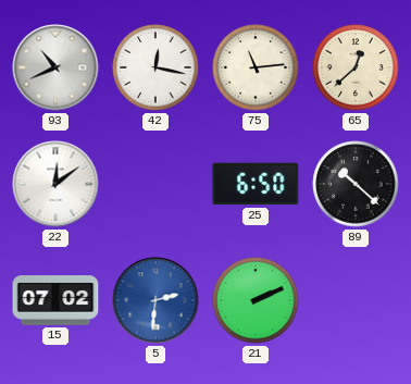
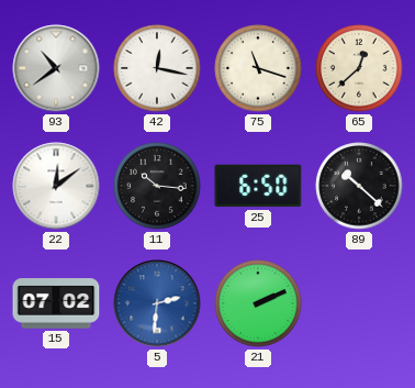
93: 10:41 -> 10:39
75: 11:14 -> 11:18
11: none -> 10:16
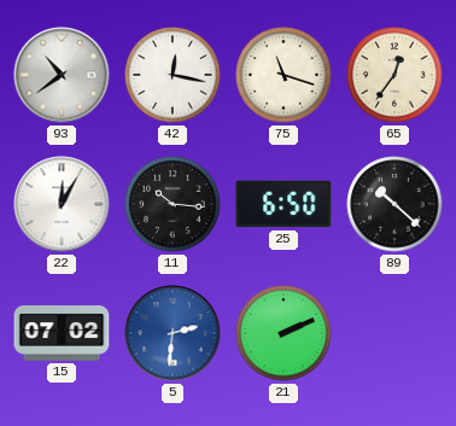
65: 12:38 -> 12:36
22: 12:09 -> 12:05
